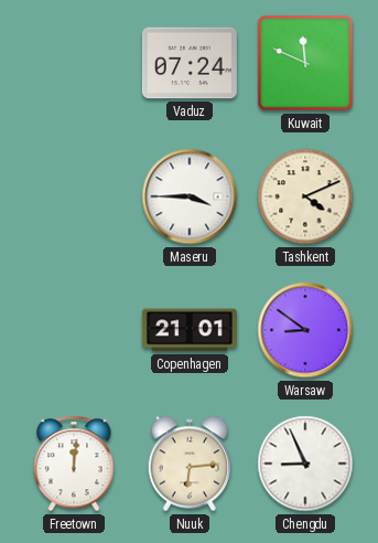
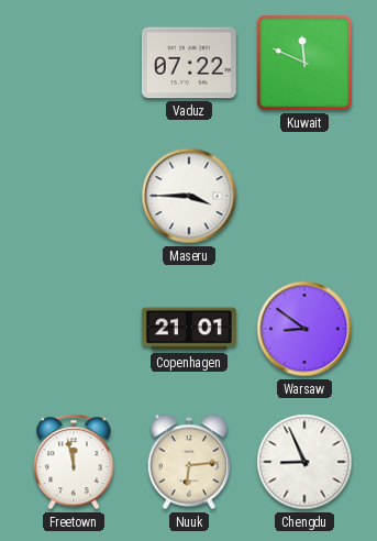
Vaduz: 07:24 -> 07:22
Tashkent: 4:11 -> none
Freetown: 12:01 -> 11:58
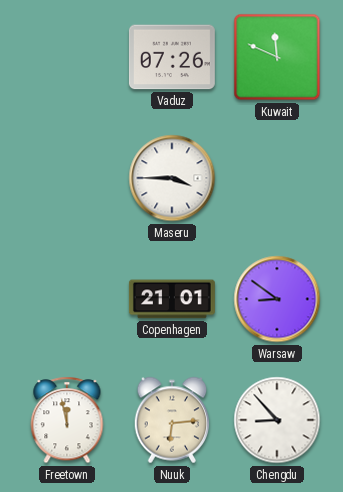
Vaduz: 07:22 -> 07:26
Chengdu: 8:56 -> 8:53
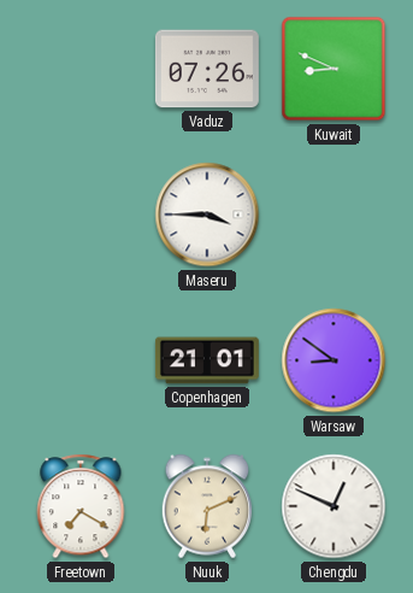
Kuwait: 11:49 -> 8:49
Freetown: 11:58 -> 7:20
Nuuk: 6:14 -> 6:11
Chengdu: 8:53 -> 12:49
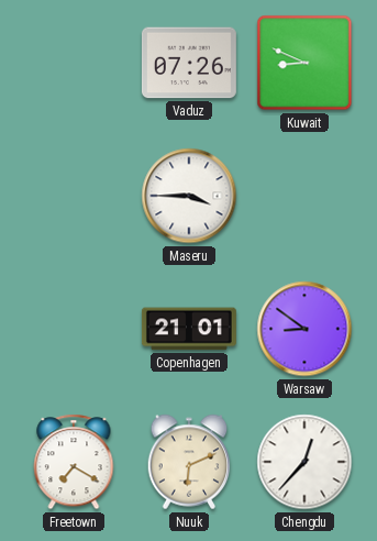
Chengdu: 12:49 -> 12:37
